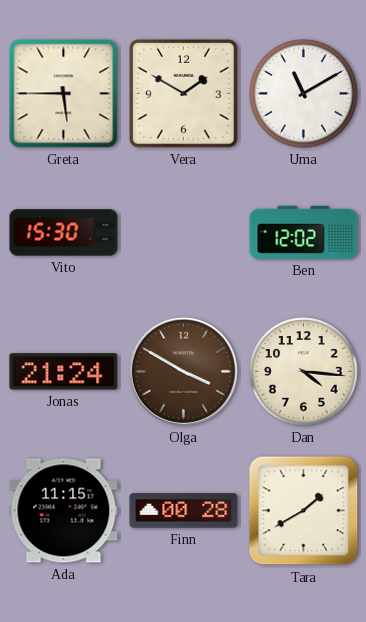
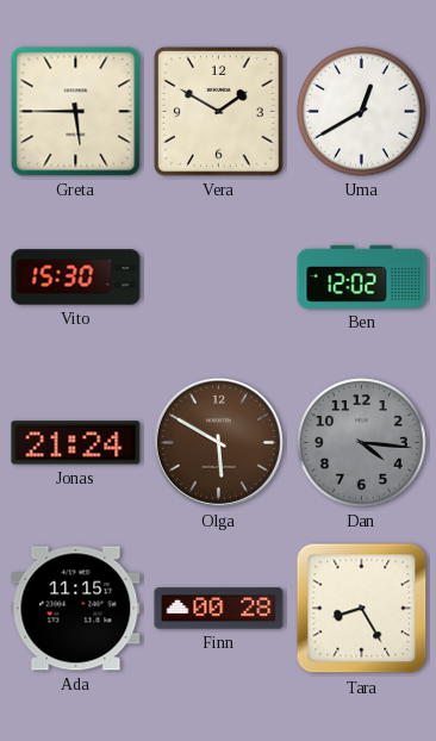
Uma: 11:10 -> 12:40
Olga: 3:50 -> 5:50
Dan dial: cream -> grey
Tara: 1:40 -> 8:25
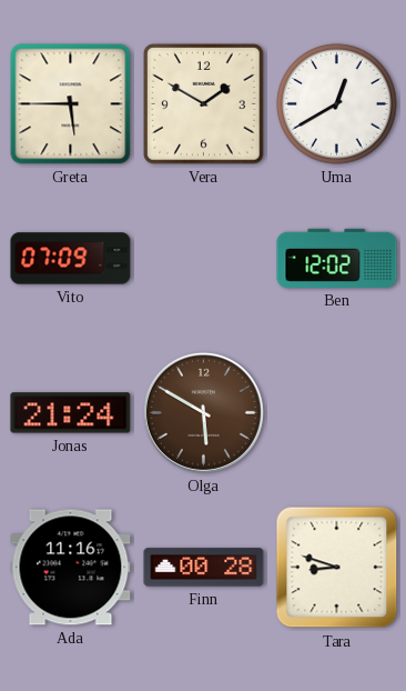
Vito: 15:30 -> 07:09
Dan: 4:16 -> none
Ada: 11:15 -> 11:16
Tara: 8:25 -> 8:48
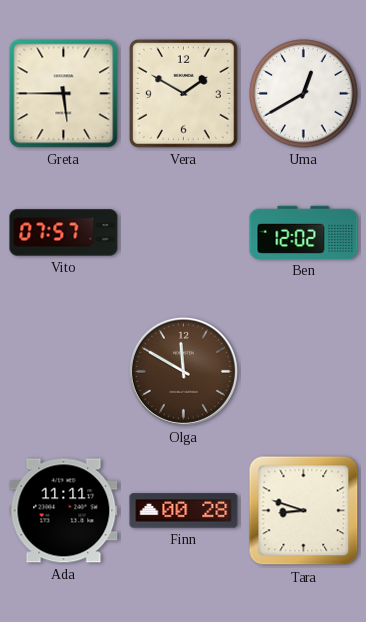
Vito: 07:09 -> 07:57
Jonas: 21:24 -> none
Olga: 5:50 -> 11:50
Ada: 11:16 -> 11:11
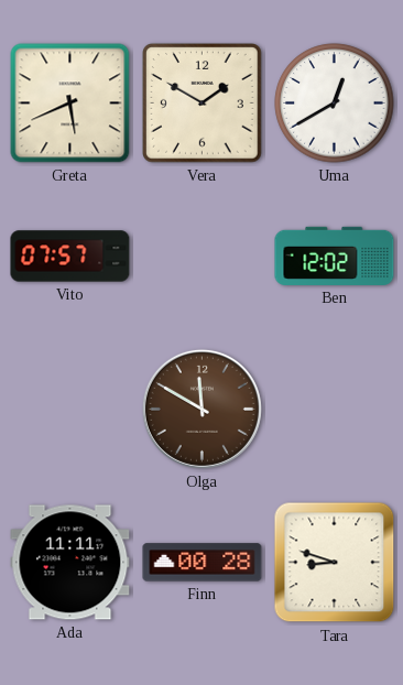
Greta: 5:45 -> 5:41
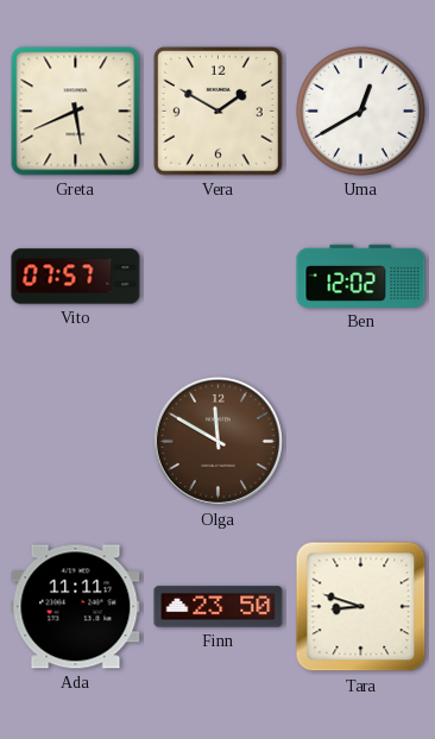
Finn: 00:28 -> 23:50
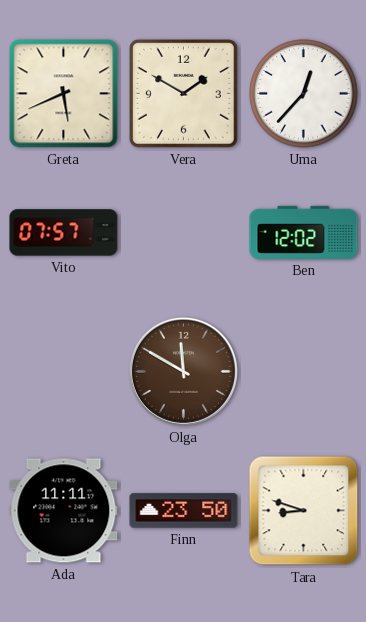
Uma: 12:40 -> 12:37
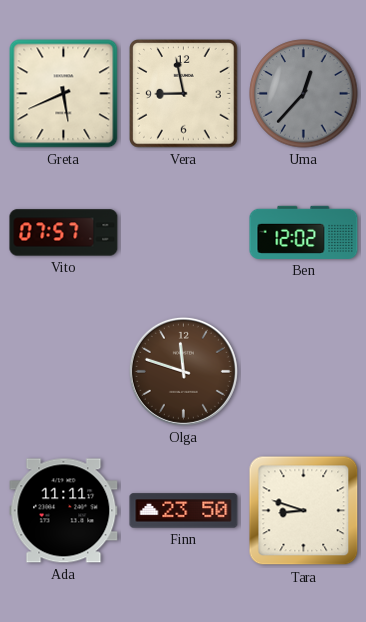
Vera: 1:50 -> 8:58
Uma dial: white -> grey
Olga: 11:50 -> 11:48
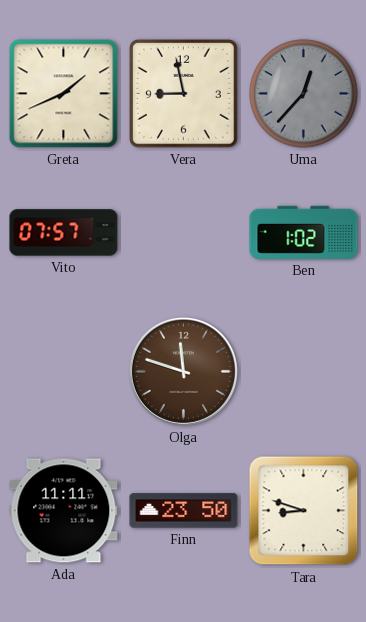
Greta: 5:41 -> 1:41
Ben: 12:02 -> 1:02
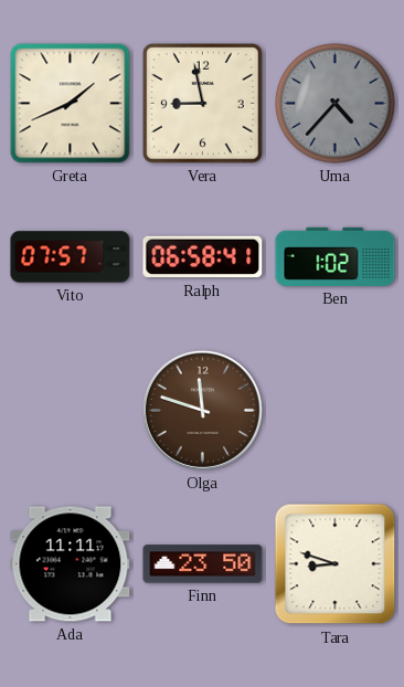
Uma: 12:37 -> 4:37
Ralph: none -> 06:58
